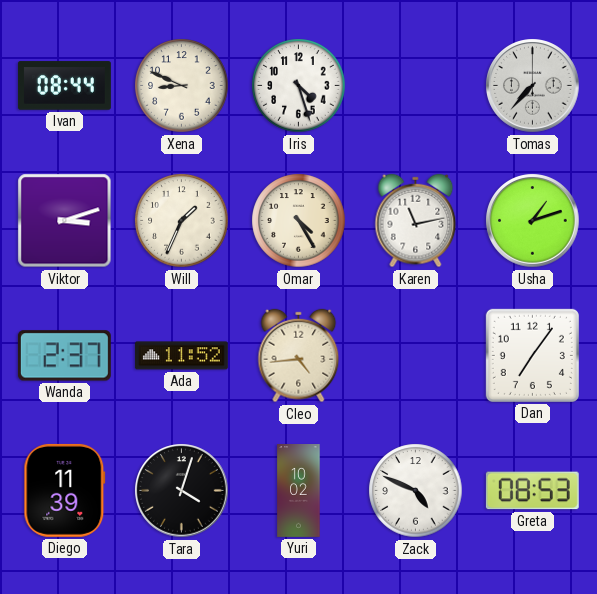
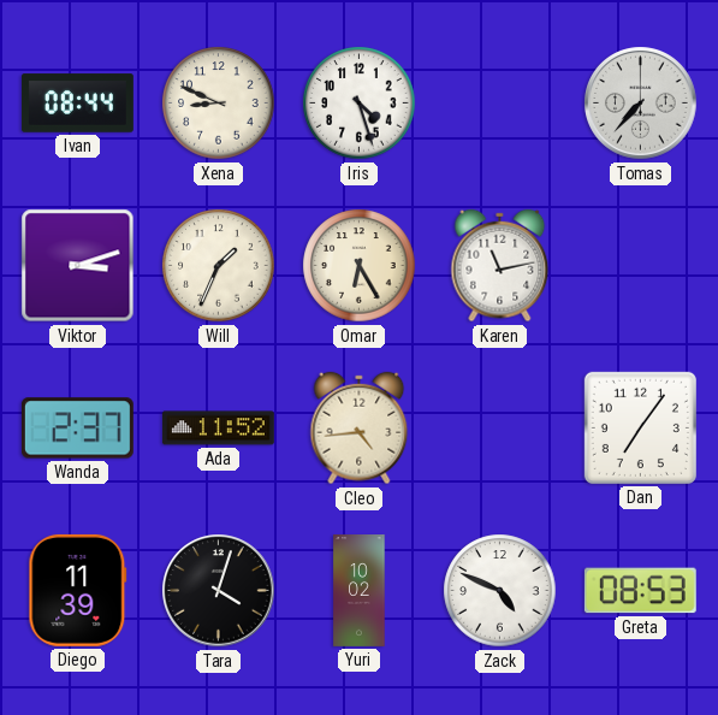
Omar: 4:25 -> 6:25
Usha: 1:12 -> none
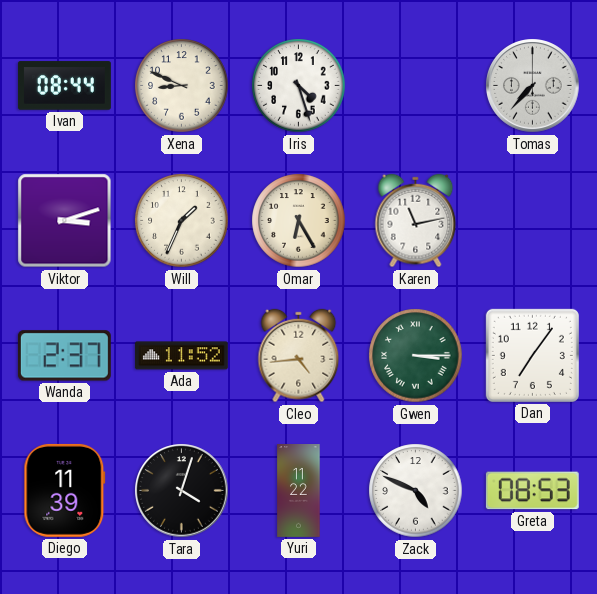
Gwen: none -> 3:15
Yuri: 10:02 -> 11:22
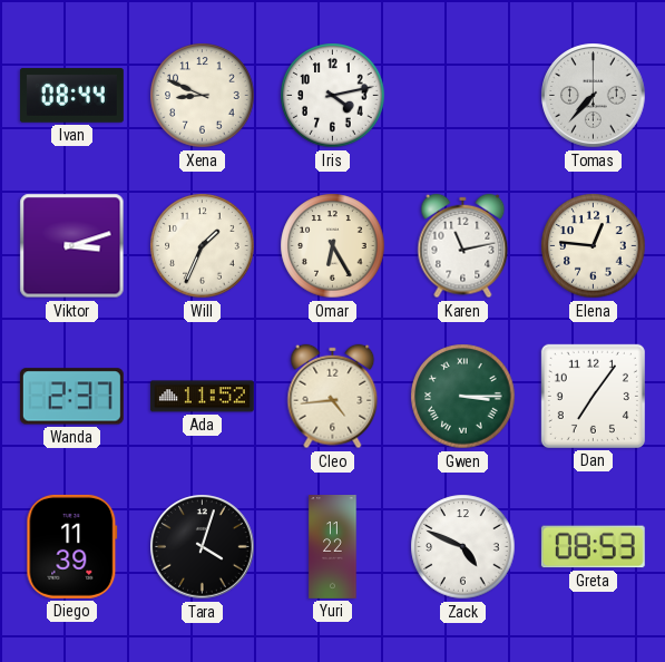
Iris: 4:27 -> 4:13
Elena: none -> 12:46
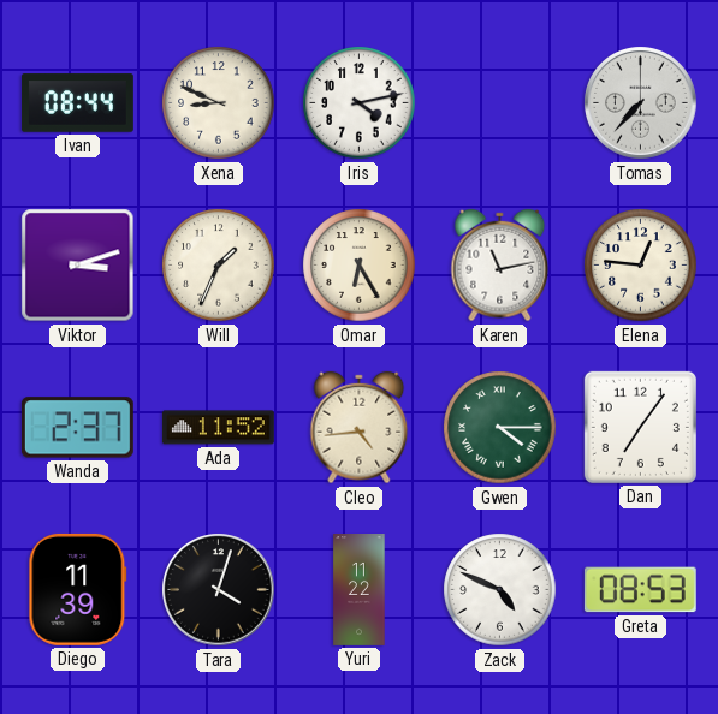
Gwen: 3:15 -> 4:15
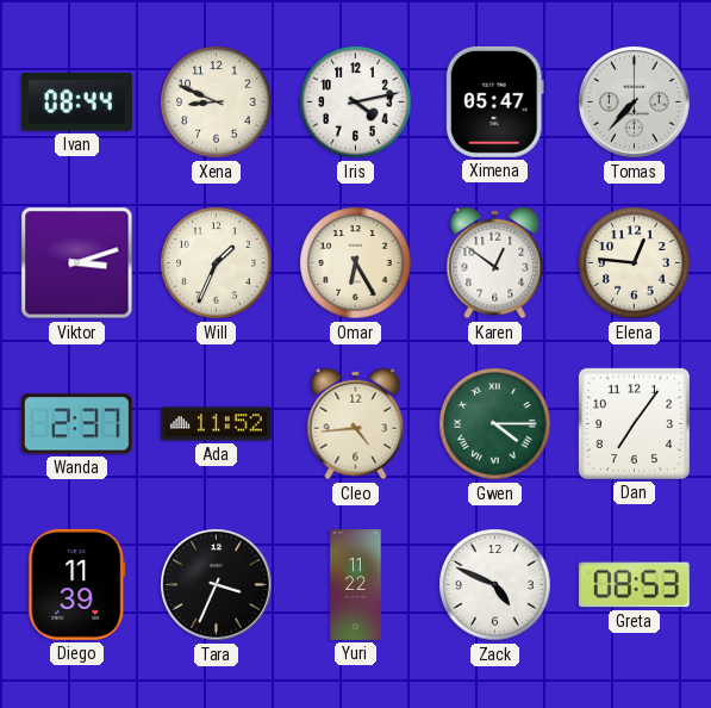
Ximena: none -> 05:47
Karen: 11:13 -> 12:51
Tara: 4:03 -> 3:34
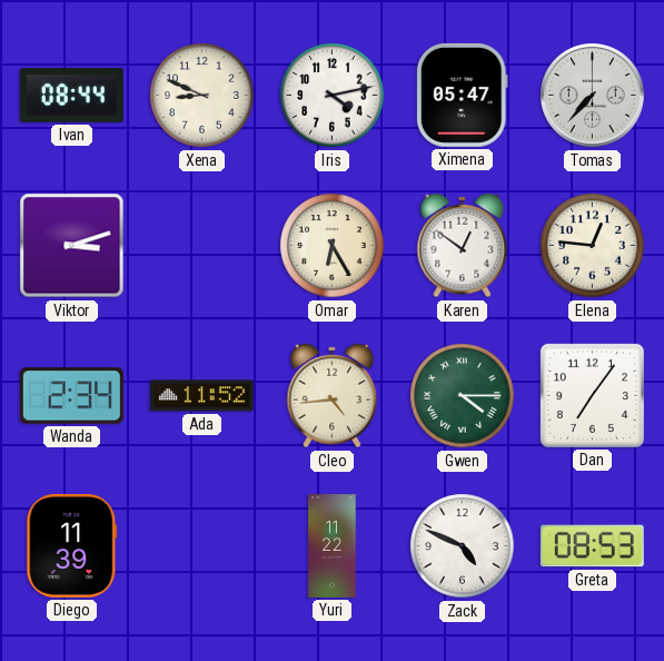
Will: 1:34 -> none
Wanda: 2:37 -> 2:34
Tara: 3:34 -> none
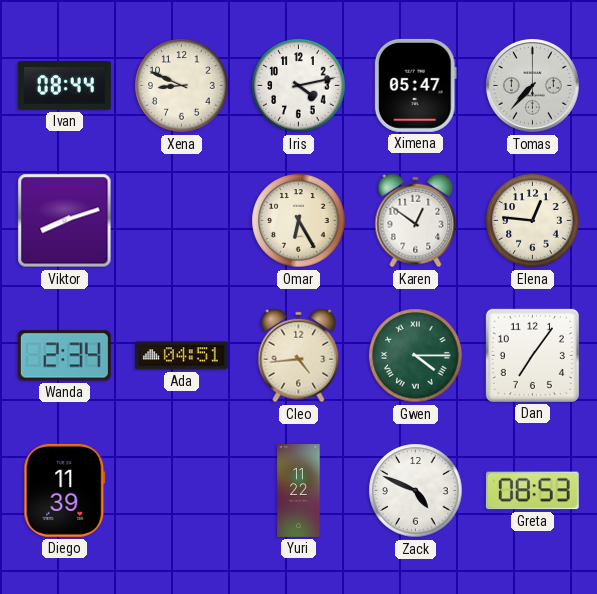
Viktor: 3:12 -> 8:12
Ada: 11:52 -> 04:51
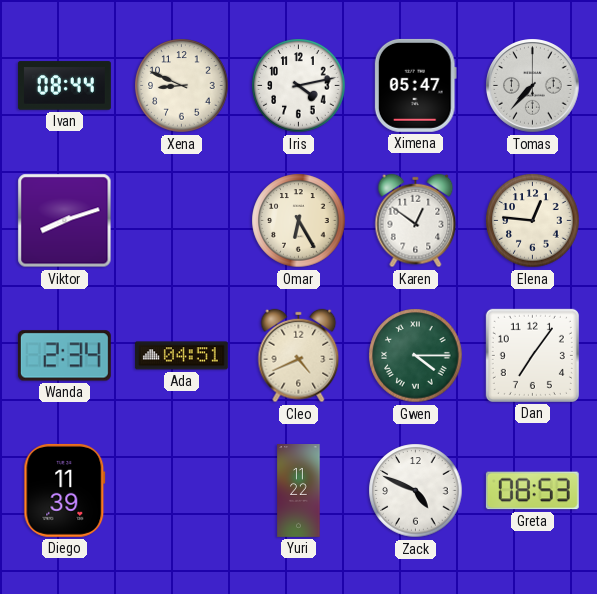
Cleo: 4:44 -> 4:41
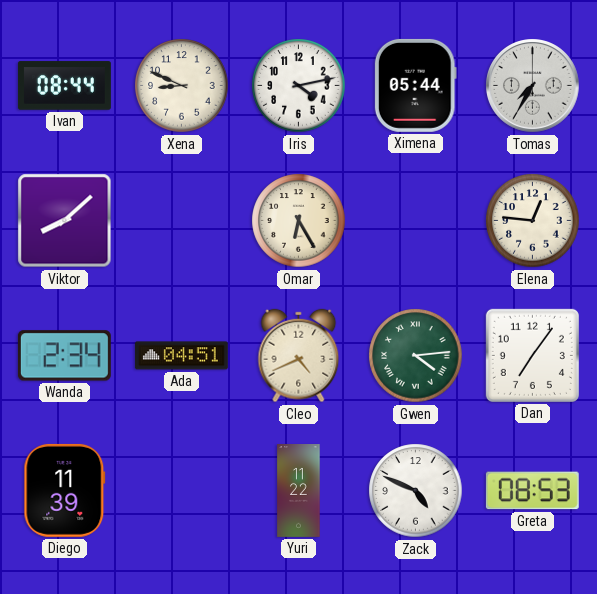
Ximena: 05:47 -> 05:44
Tomas: 7:37 -> 7:35
Viktor: 8:12 -> 8:08
Karen: 12:51 -> none
Gwen: 4:15 -> 4:14
